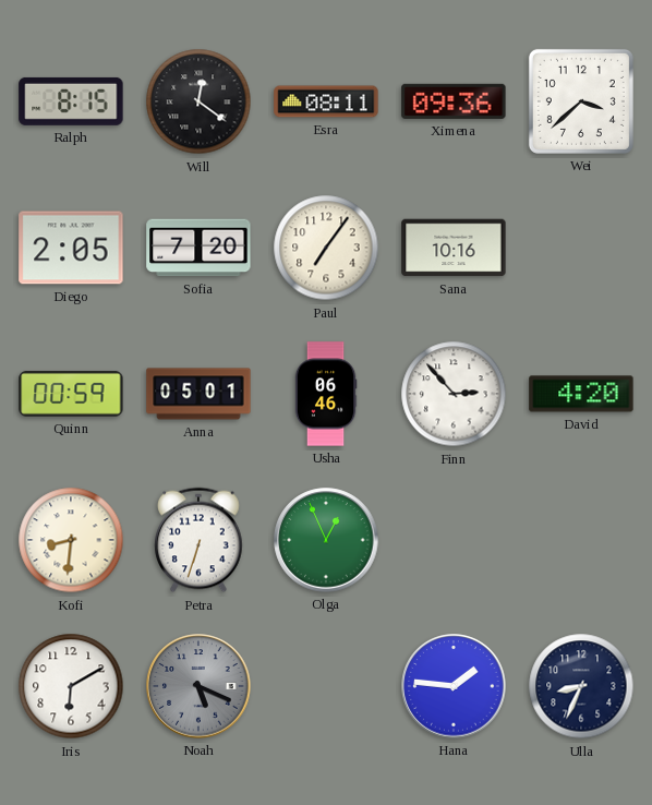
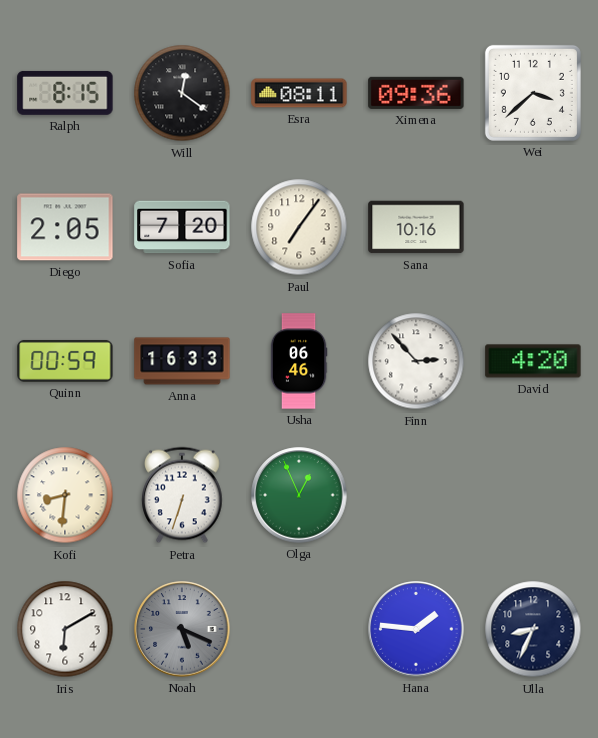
Anna: 05:01 -> 16:33
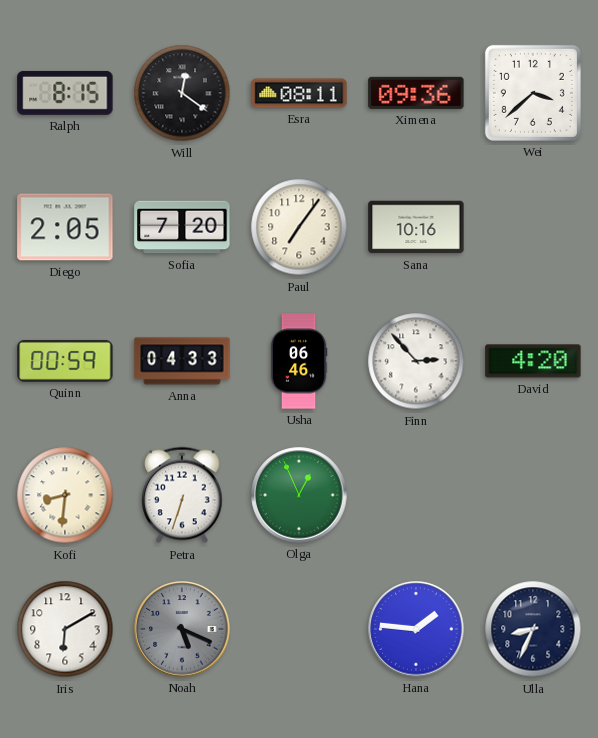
Anna: 16:33 -> 04:33
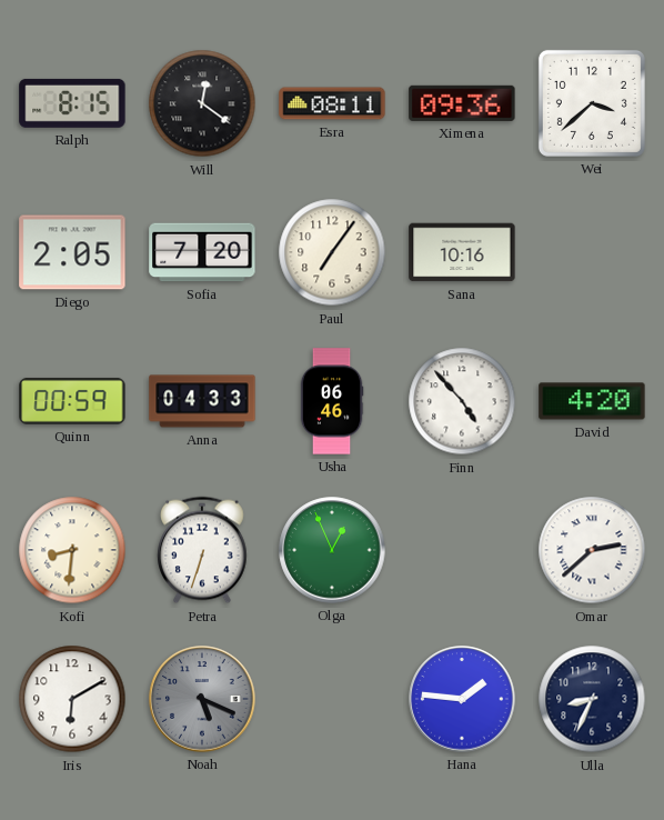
Finn: 2:53 -> 4:53
Omar: none -> 2:38
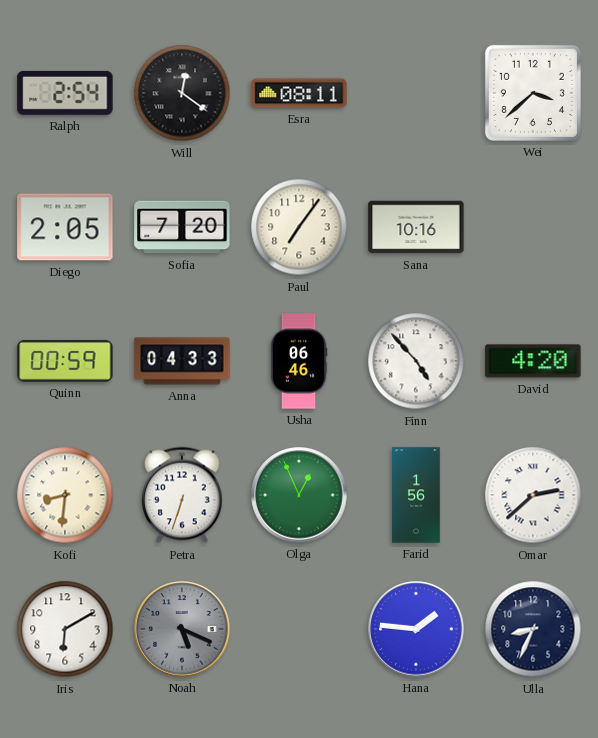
Ralph: 8:15 -> 2:54
Ximena: 09:36 -> none
Farid: none -> 1:56
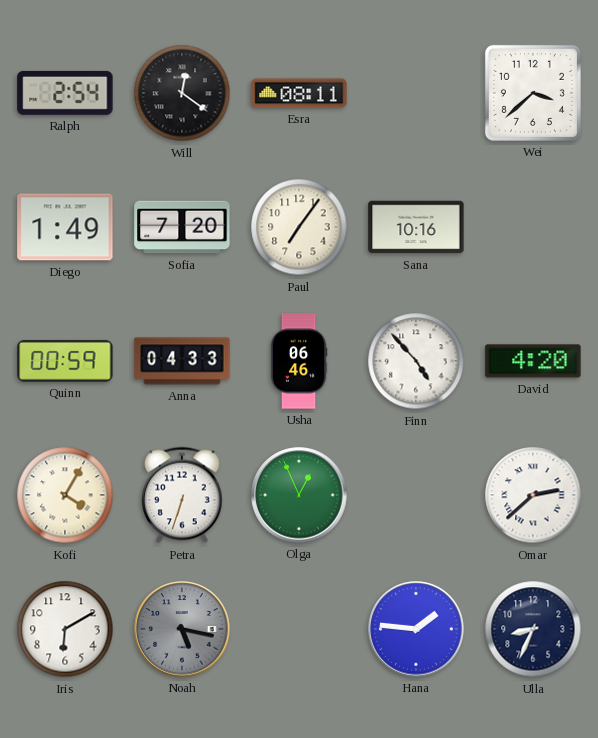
Diego: 2:05 -> 1:49
Kofi: 8:31 -> 4:05
Farid: 1:56 -> none
Noah: 5:19 -> 5:17
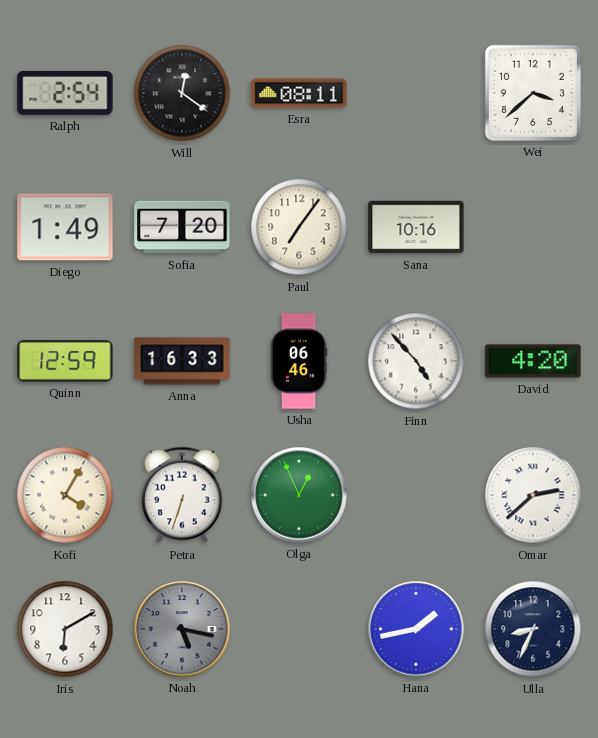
Quinn: 00:59 -> 12:59
Anna: 04:33 -> 16:33
Hana: 1:46 -> 1:43
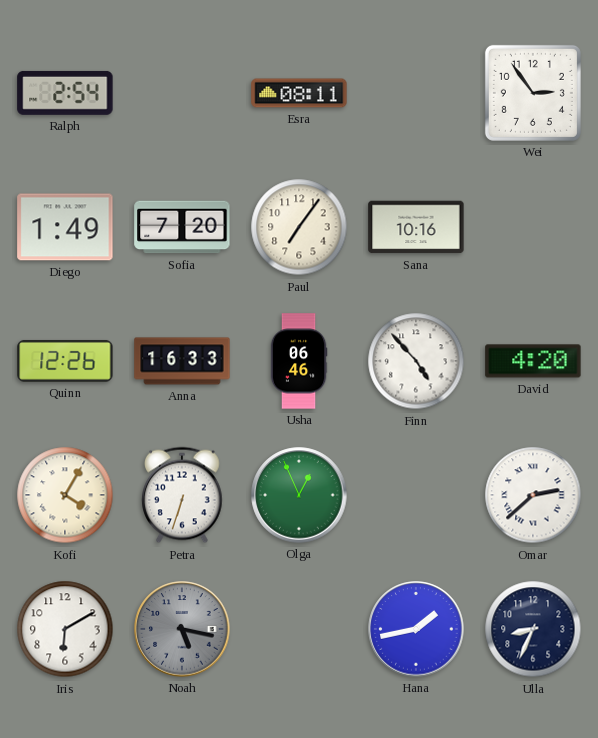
Will: 12:21 -> none
Wei: 3:38 -> 2:54
Quinn: 12:59 -> 12:26
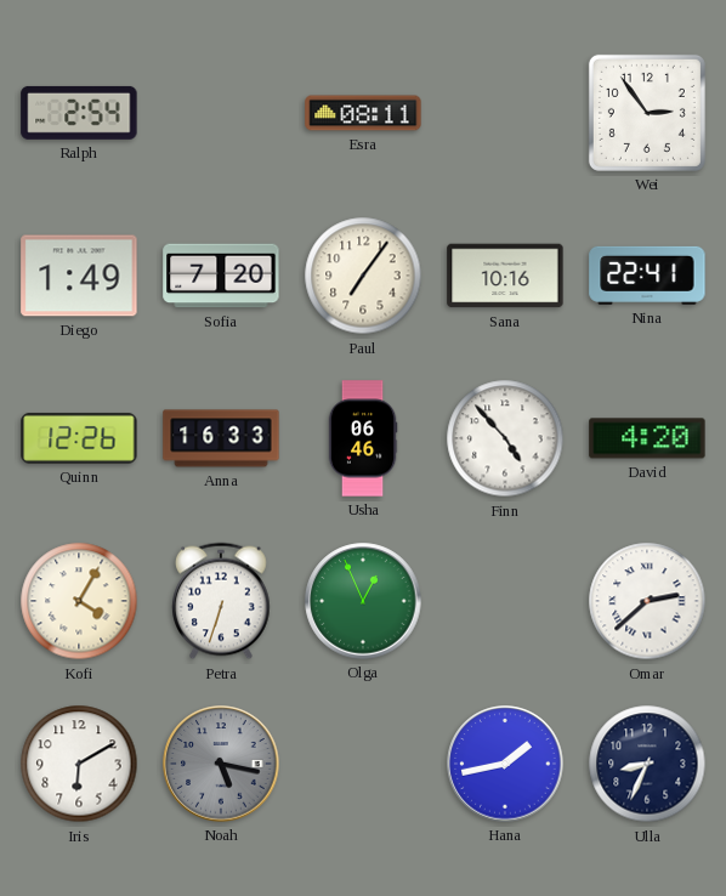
Nina: none -> 22:41
